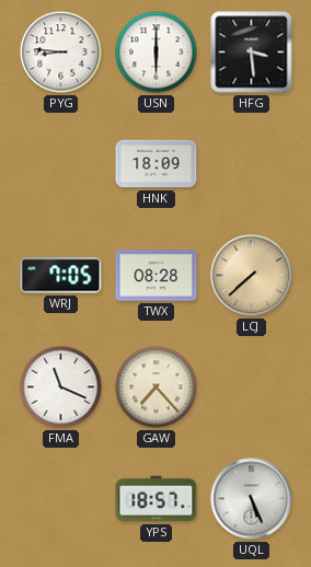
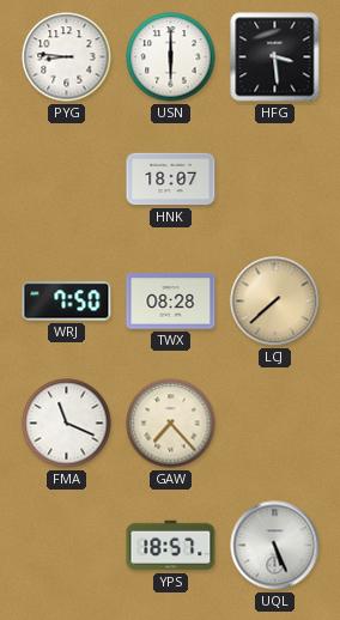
HNK: 18:09 -> 18:07
WRJ: 7:05 -> 7:50
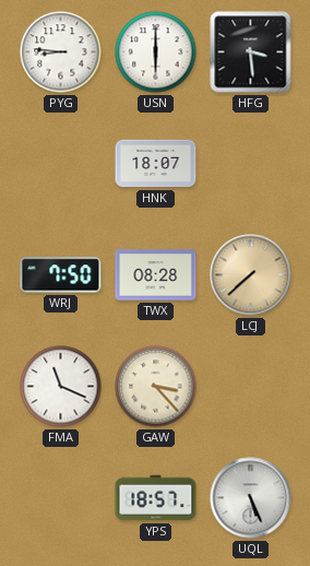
GAW: 7:23 -> 3:23
